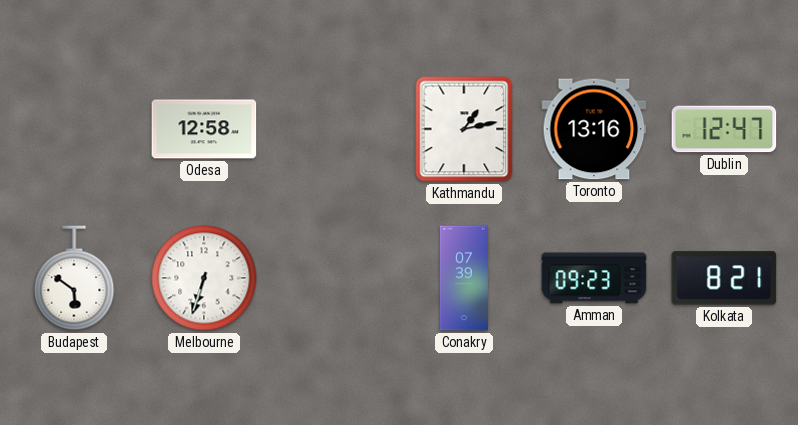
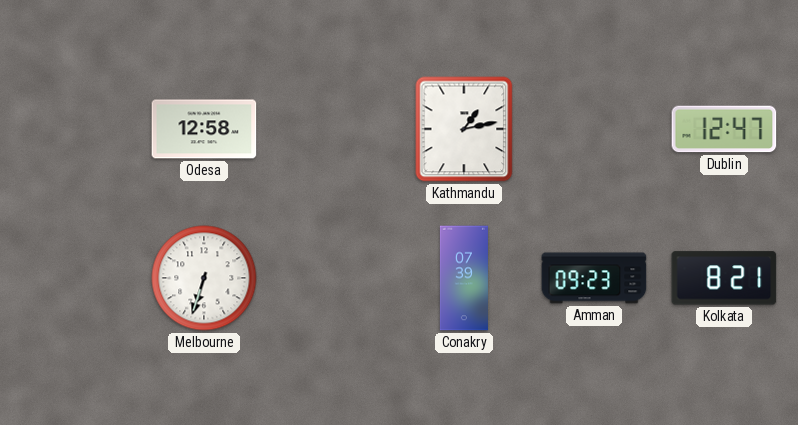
Toronto: 13:16 -> none
Budapest: 5:51 -> none
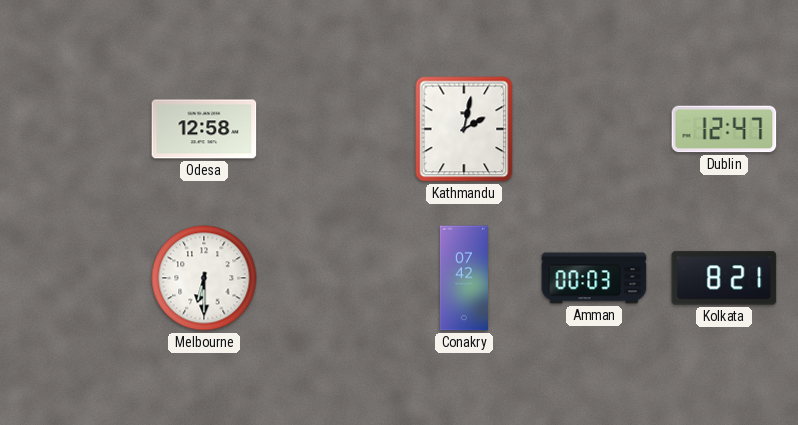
Kathmandu: 1:13 -> 2:02
Melbourne: 6:33 -> 6:30
Conakry: 07:39 -> 07:42
Amman: 09:23 -> 00:03
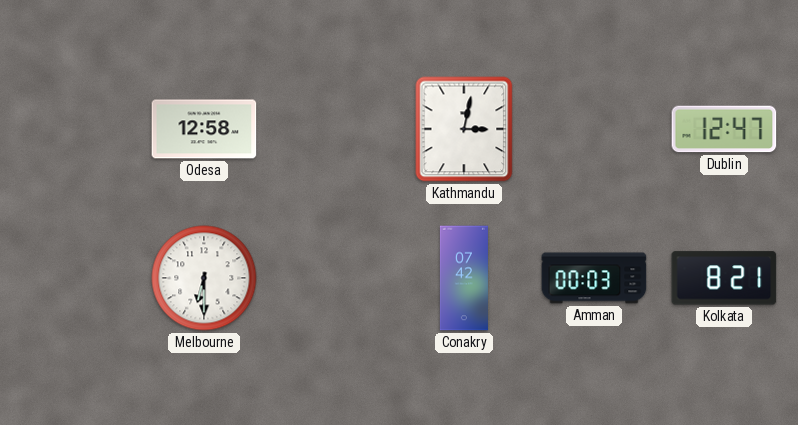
Kathmandu: 2:02 -> 3:02
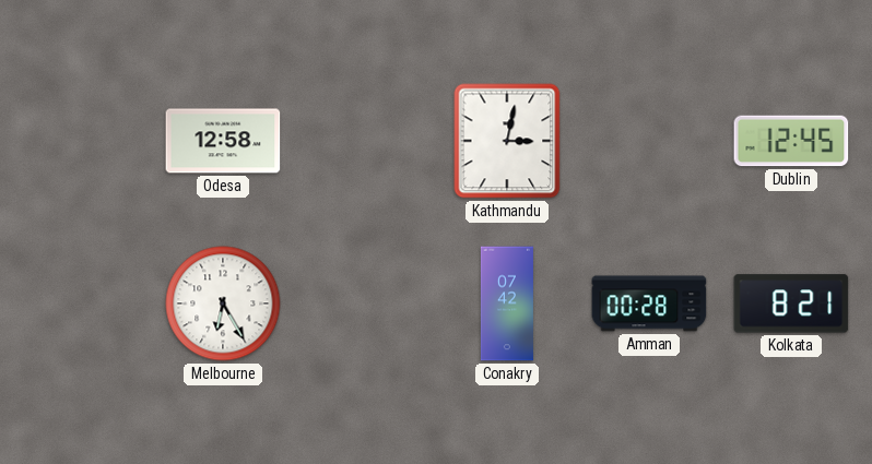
Dublin: 12:47 -> 12:45
Melbourne: 6:30 -> 6:25
Amman: 00:03 -> 00:28
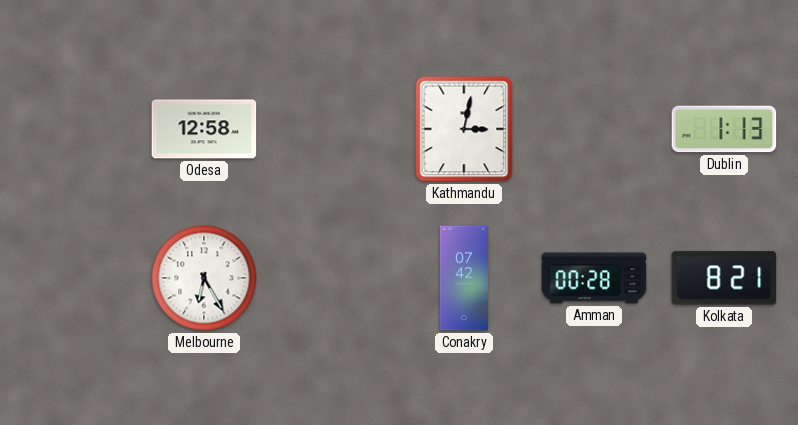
Dublin: 12:45 -> 1:13
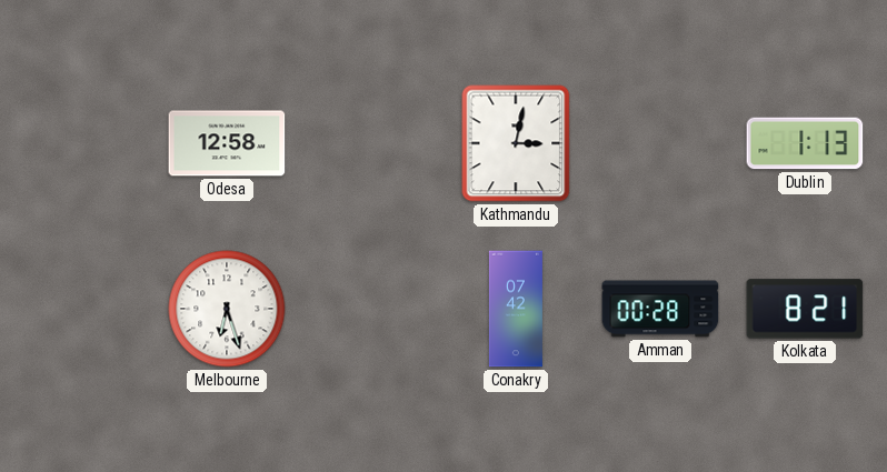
Melbourne: 6:25 -> 6:27
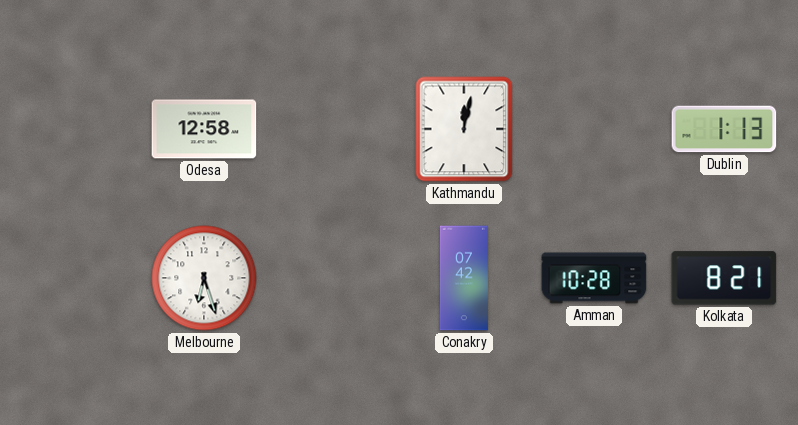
Kathmandu: 3:02 -> 12:02
Amman: 00:28 -> 10:28
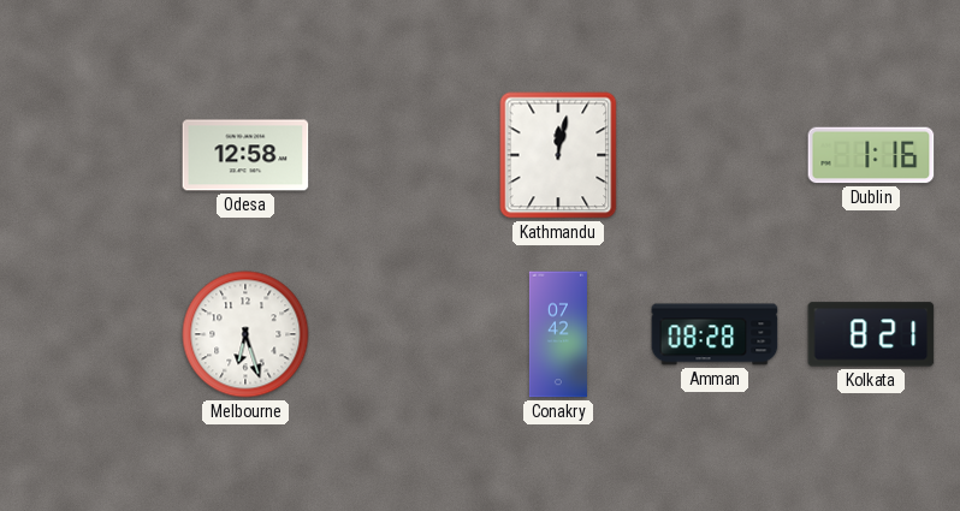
Dublin: 1:13 -> 1:16
Amman: 10:28 -> 08:28
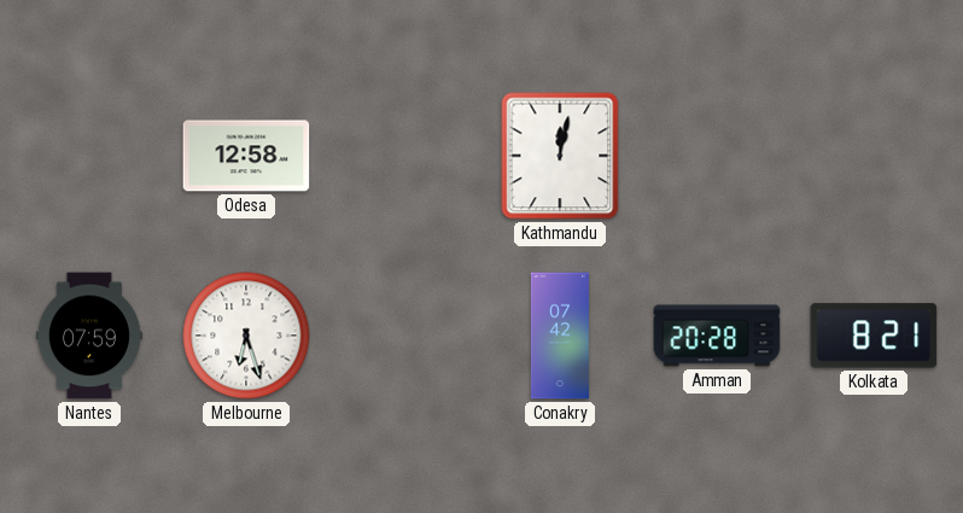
Dublin: 1:16 -> none
Nantes: none -> 07:59
Amman: 08:28 -> 20:28
